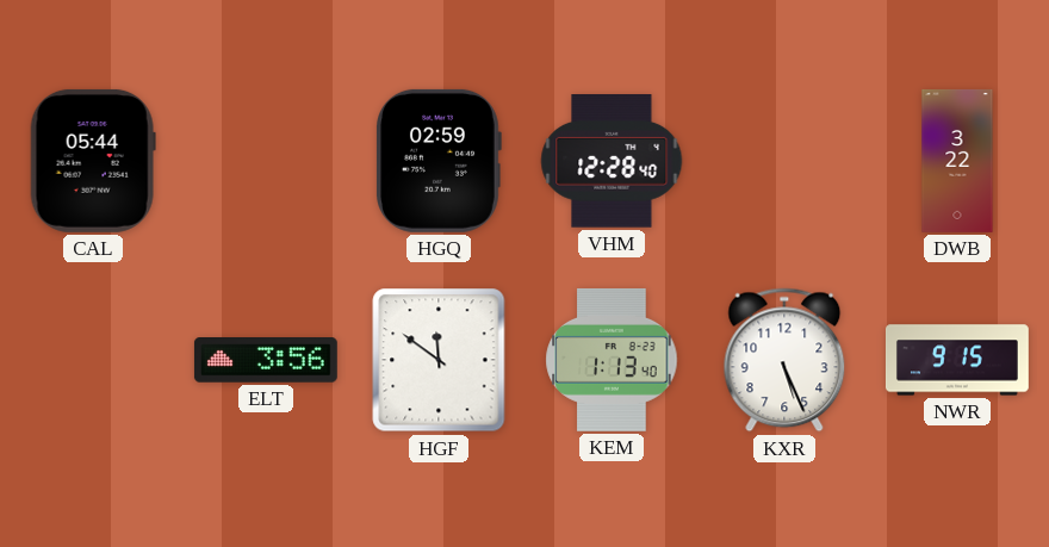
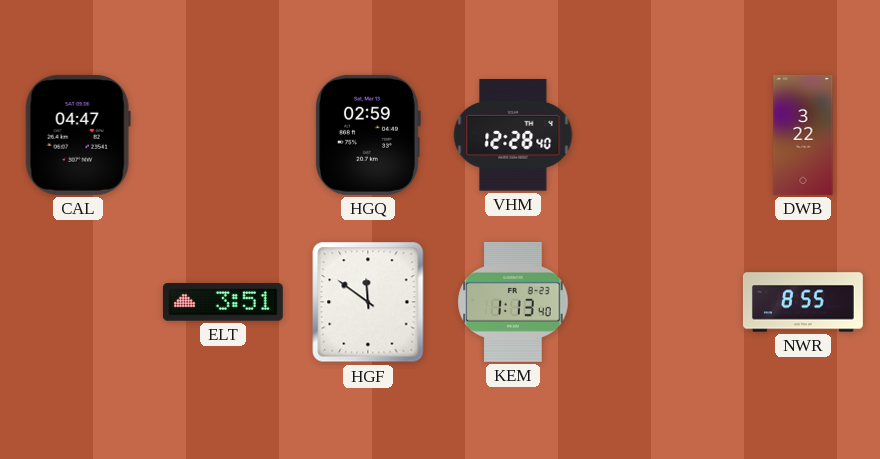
CAL: 05:44 -> 04:47
ELT: 3:56 -> 3:51
KXR: 5:26 -> none
NWR: 9:15 -> 8:55
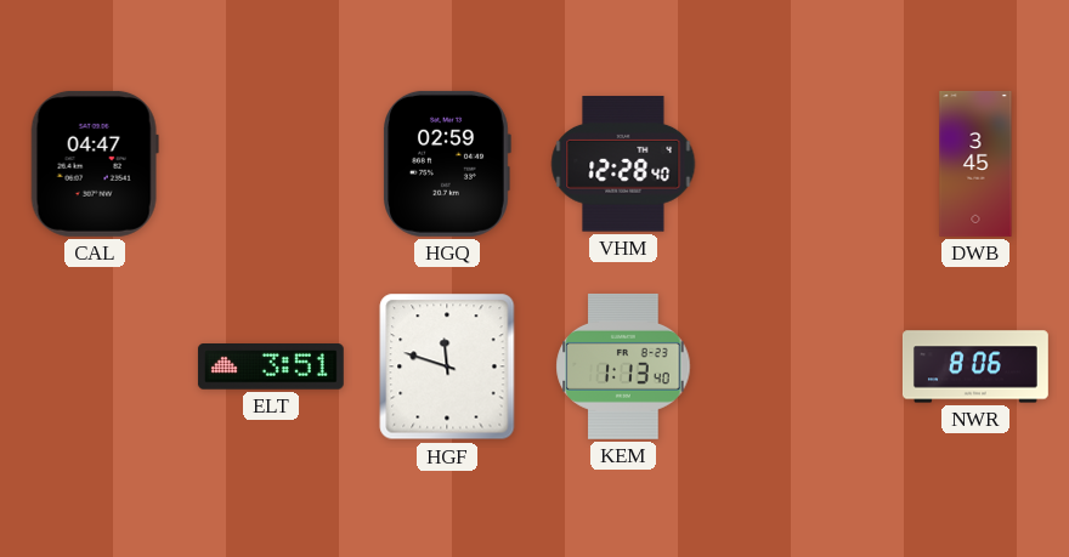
DWB: 3:22 -> 3:45
HGF: 11:51 -> 11:48
NWR: 8:55 -> 8:06
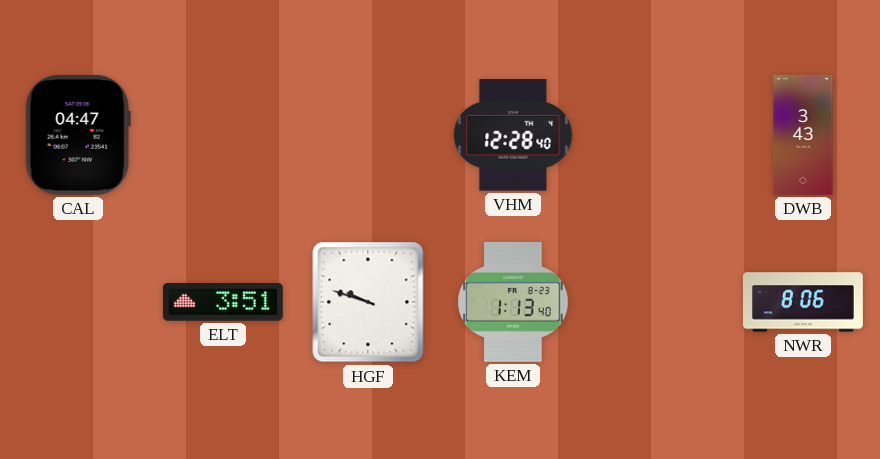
HGQ: 02:59 -> none
DWB: 3:45 -> 3:43
HGF: 11:48 -> 9:48
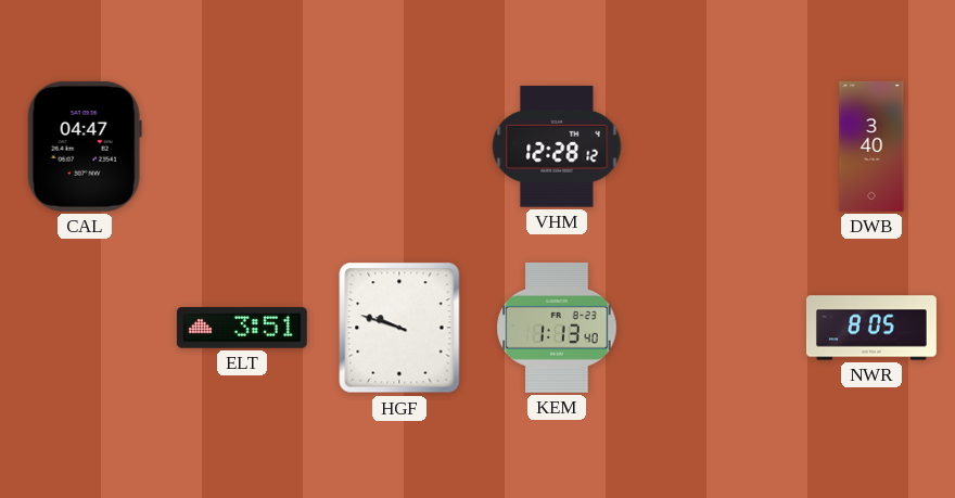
VHM: 12:28:40 -> 12:28:12
DWB: 3:43 -> 3:40
NWR: 8:06 -> 8:05
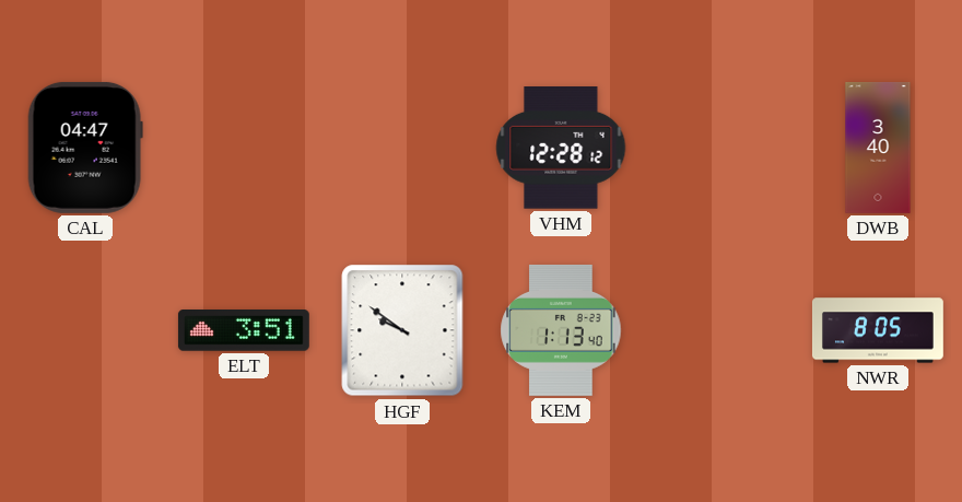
HGF: 9:48 -> 9:51
